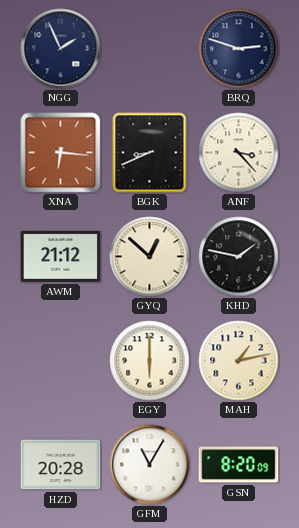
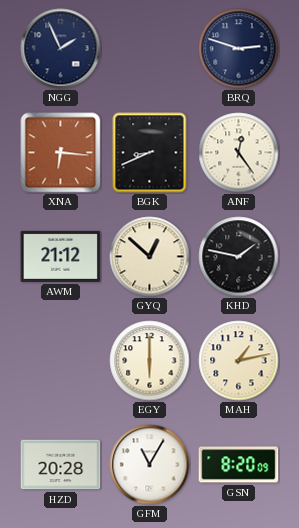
ANF: 3:23 -> 12:24
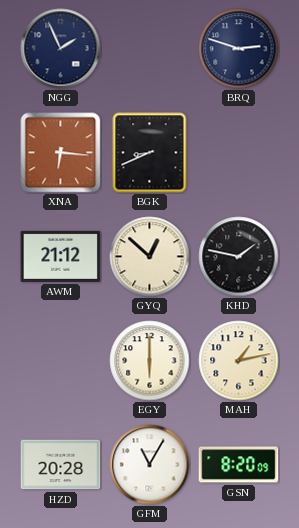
ANF: 12:24 -> none
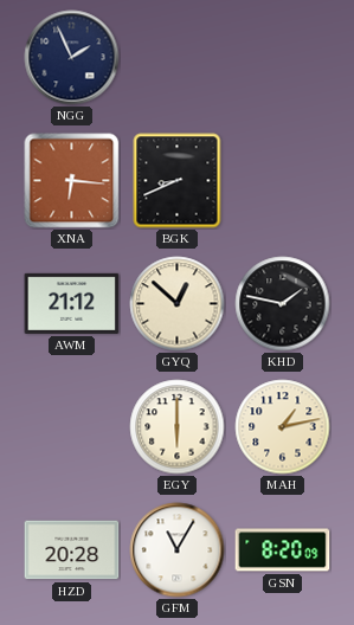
BRQ: 2:48 -> none
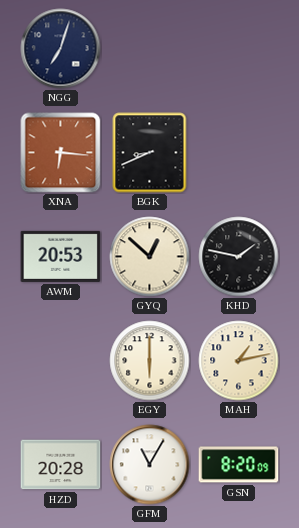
NGG: 1:56 -> 7:03
AWM: 21:12 -> 20:53
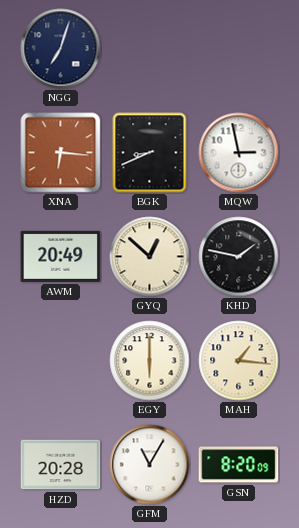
MQW: none -> 2:58
AWM: 20:53 -> 20:49
MAH: 1:13 -> 1:16
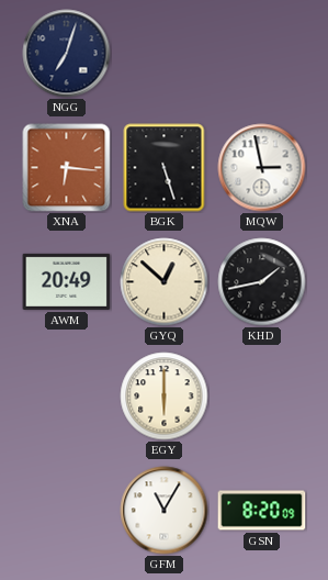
BGK: 8:41 -> 5:27
KHD: 1:47 -> 1:43
MAH: 1:16 -> none
HZD: 20:28 -> none
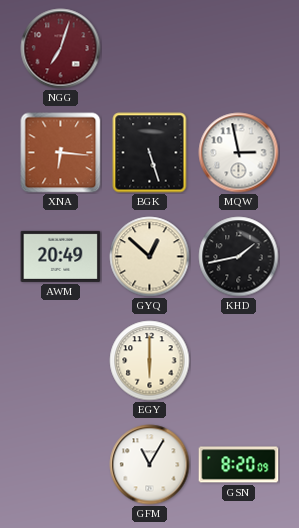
NGG dial: navy -> burgundy
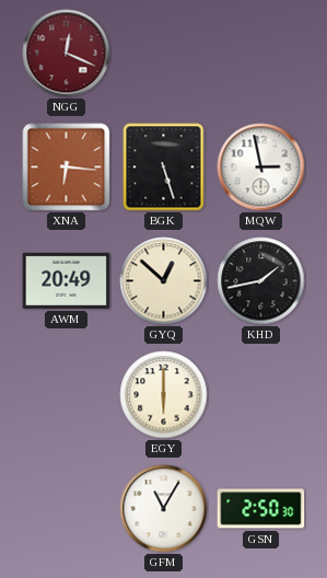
NGG: 7:03 -> 12:19
GSN: 8:20 -> 2:50
